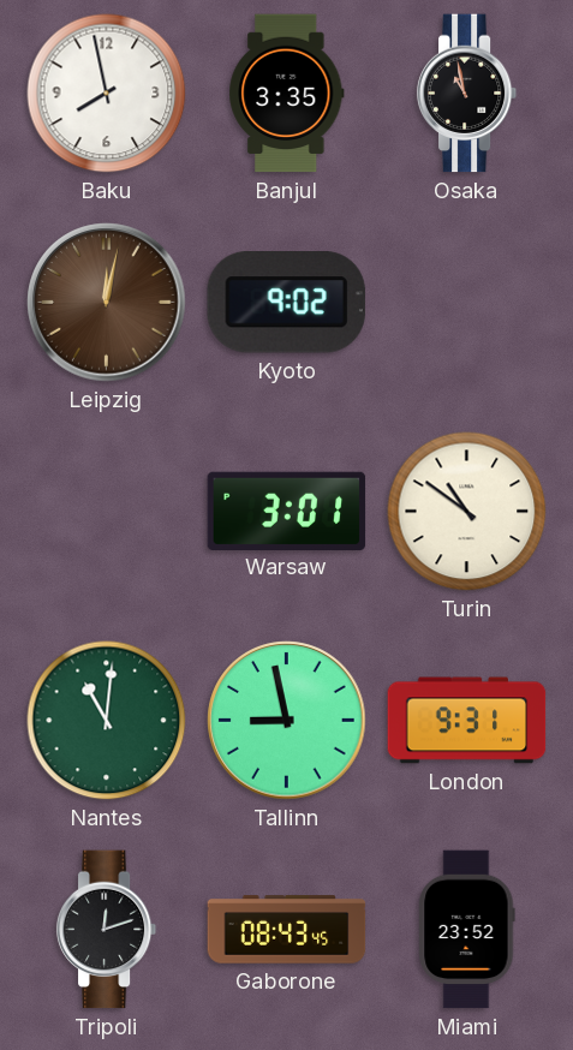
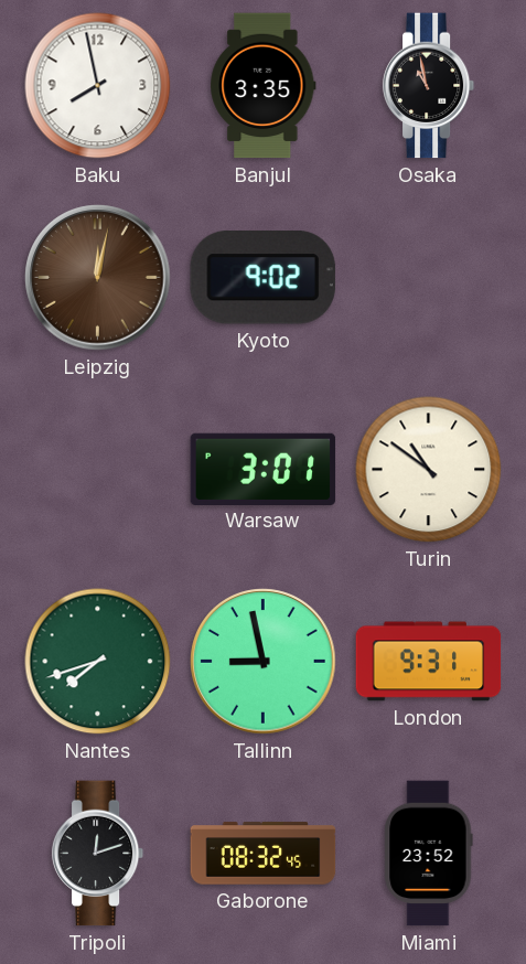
Nantes: 11:01 -> 7:42
Gaborone: 08:43 -> 08:32
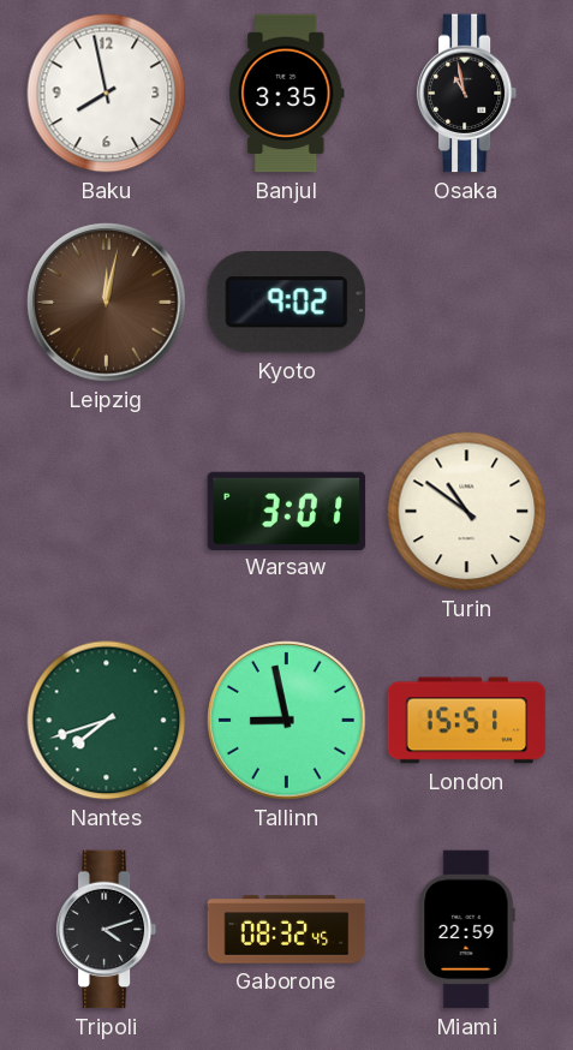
London: 9:31 -> 15:51
Tripoli: 12:12 -> 4:12
Miami: 23:52 -> 22:59
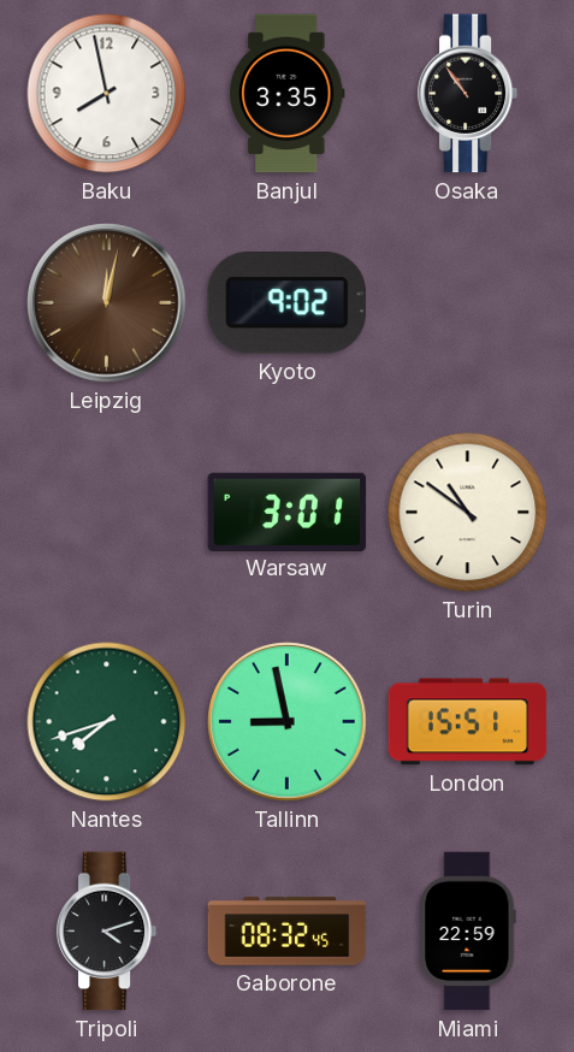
Osaka: 10:58 -> 10:54
